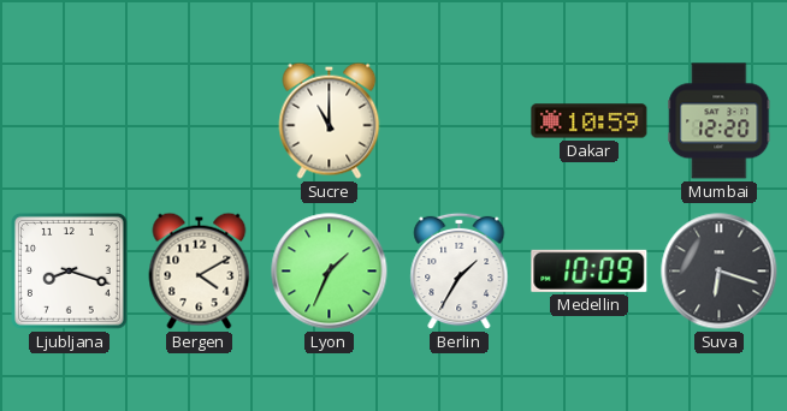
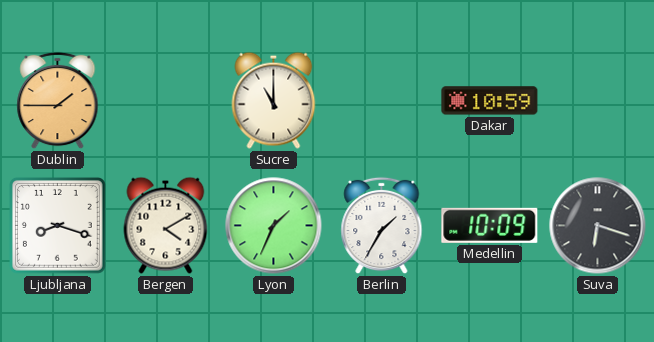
Dublin: none -> 1:45
Mumbai: 12:20 -> none
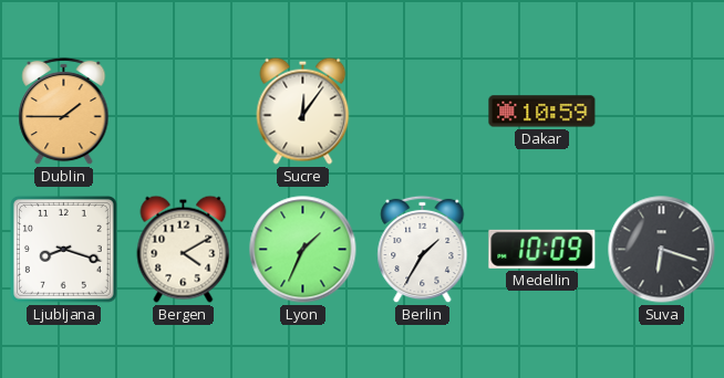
Sucre: 11:00 -> 12:06
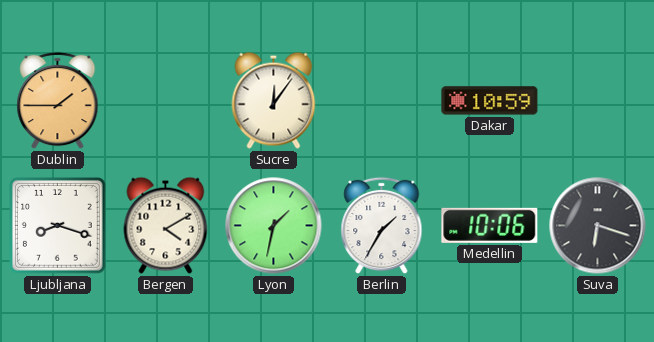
Lyon: 1:34 -> 1:32
Medellin: 10:09 -> 10:06
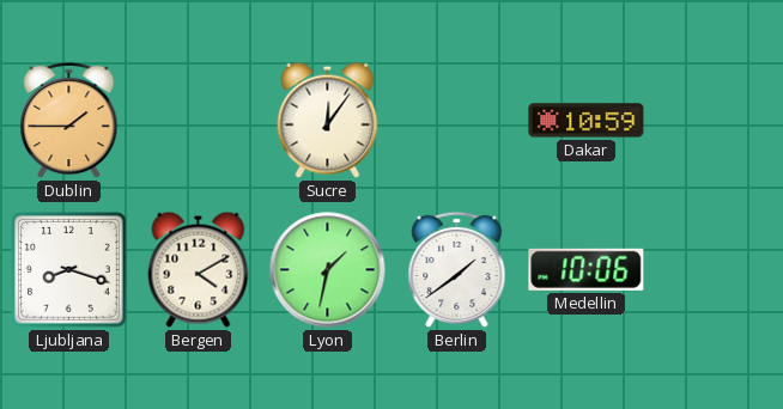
Berlin: 1:35 -> 1:39
Suva: 6:18 -> none
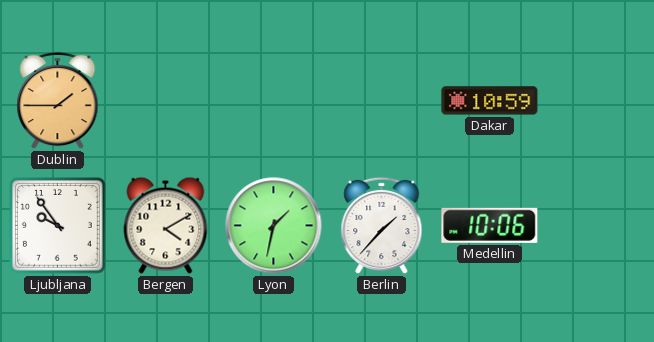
Sucre: 12:06 -> none
Ljubljana: 8:18 -> 9:54
Berlin: 1:39 -> 1:37
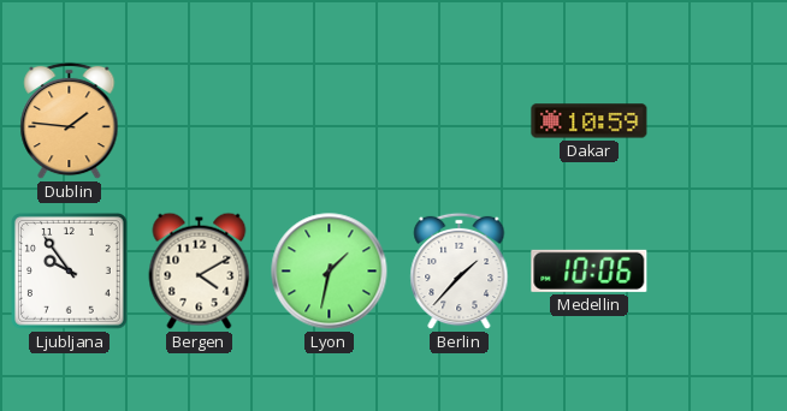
Dublin: 1:45 -> 1:46
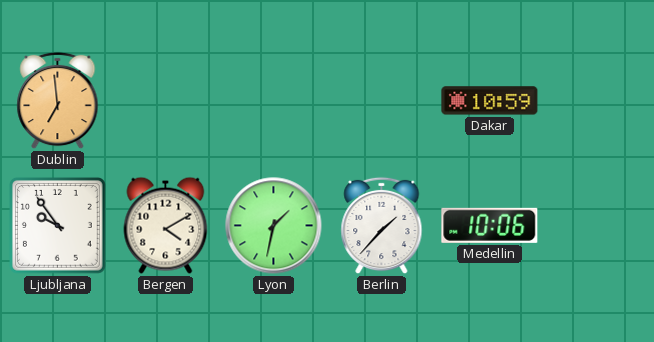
Dublin: 1:46 -> 6:59
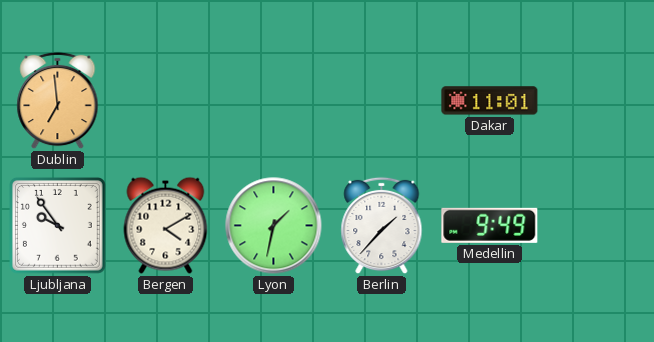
Dakar: 10:59 -> 11:01
Medellin: 10:06 -> 9:49
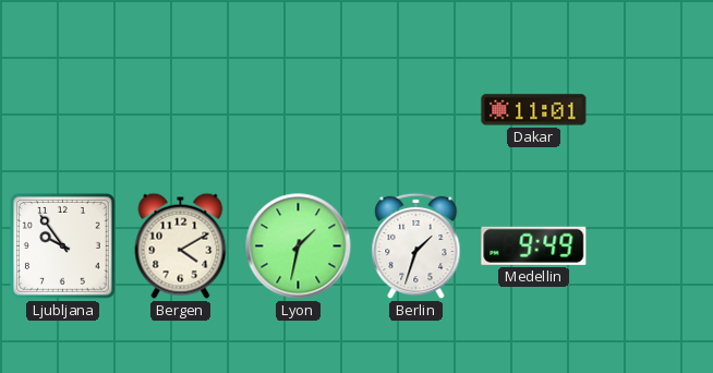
Dublin: 6:59 -> none
Berlin: 1:37 -> 1:33
